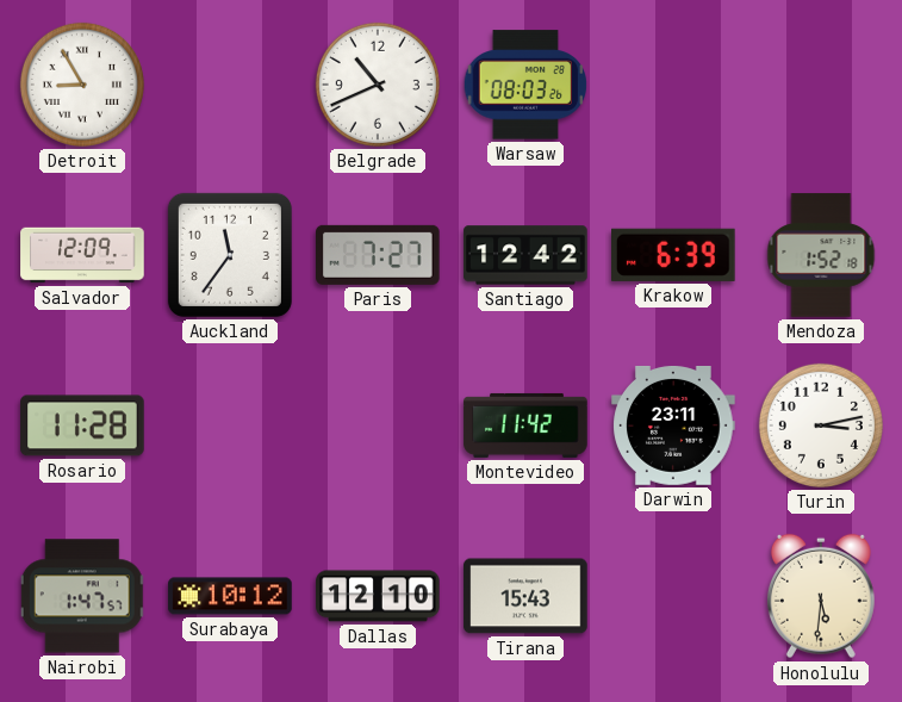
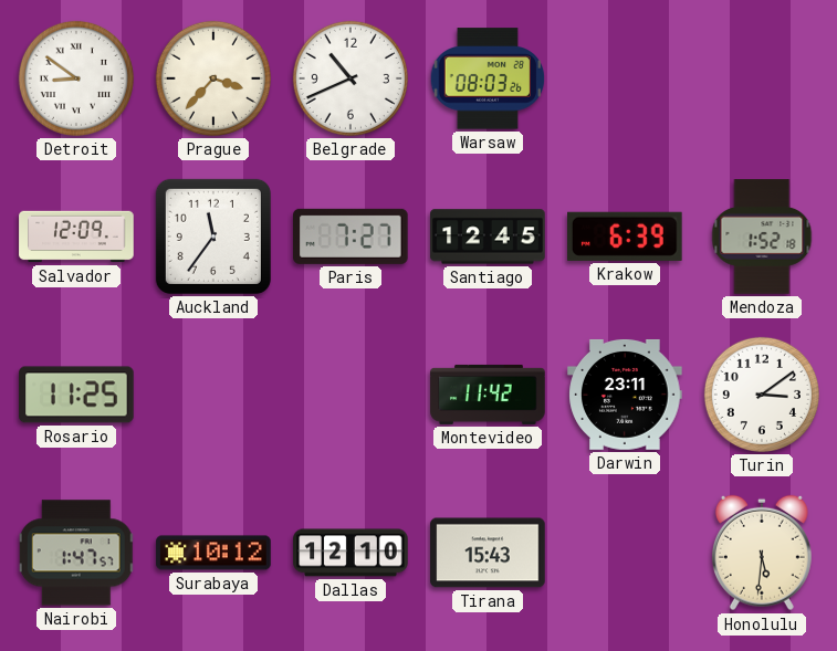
Detroit: 8:55 -> 8:51
Prague: none -> 3:37
Santiago: 12:42 -> 12:45
Rosario: 11:28 -> 11:25
Turin: 3:13 -> 3:09
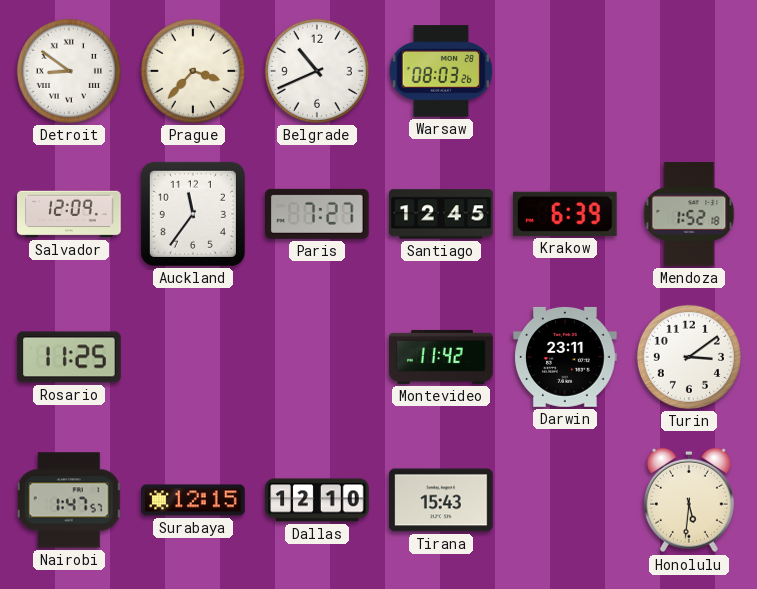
Surabaya: 10:12 -> 12:15
